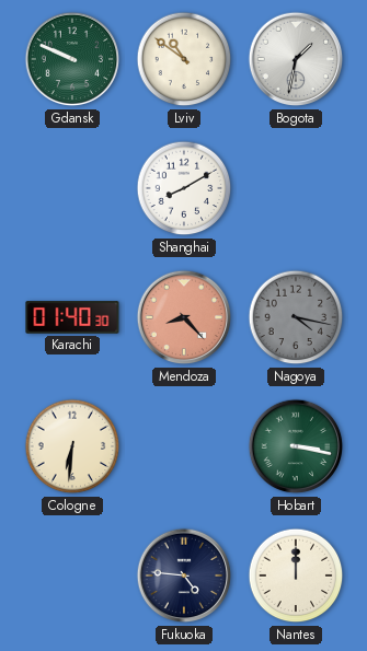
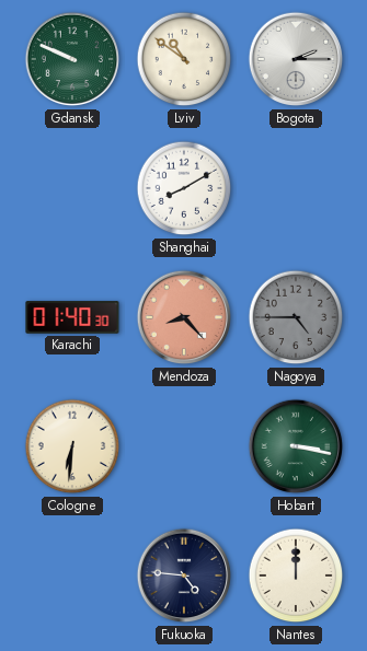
Bogota: 1:32 -> 2:15
Nagoya: 4:17 -> 4:45
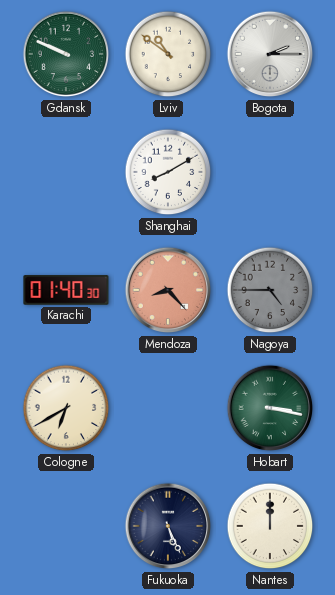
Cologne: 6:31 -> 6:40
Fukuoka: 4:46 -> 5:26
